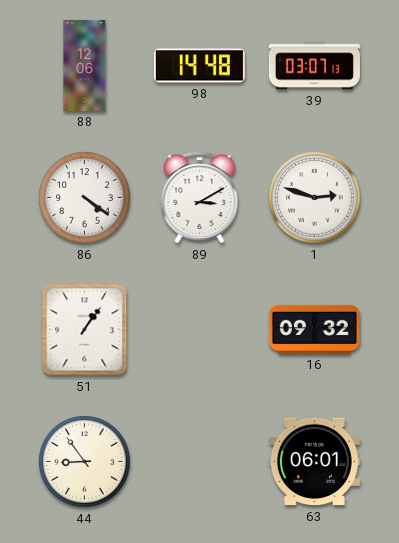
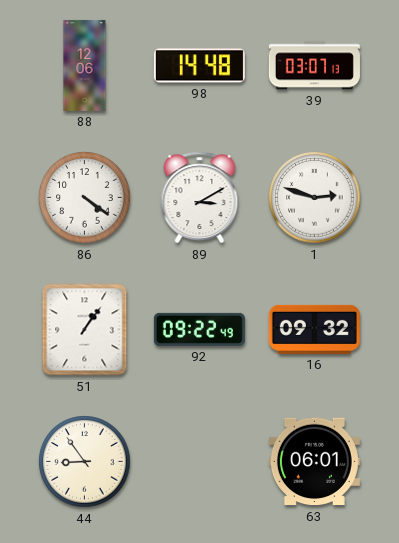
92: none -> 09:22
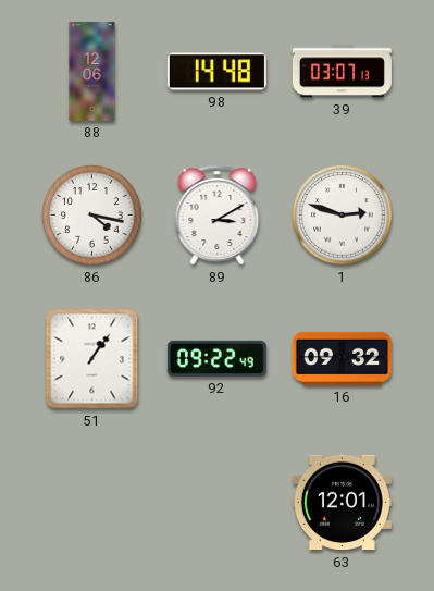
86: 4:21 -> 4:17
44: 8:54 -> none
63: 06:01 -> 12:01
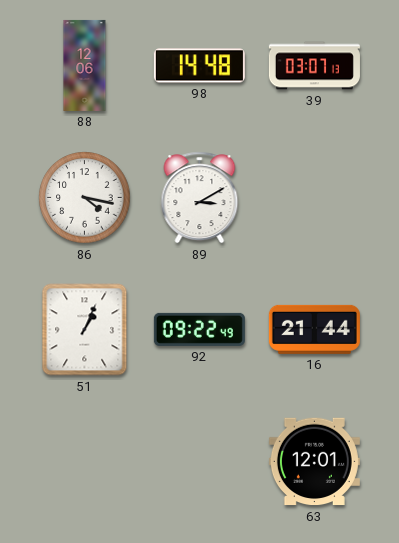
1: 2:48 -> none
51: 1:06 -> 1:04
16: 09:32 -> 21:44
